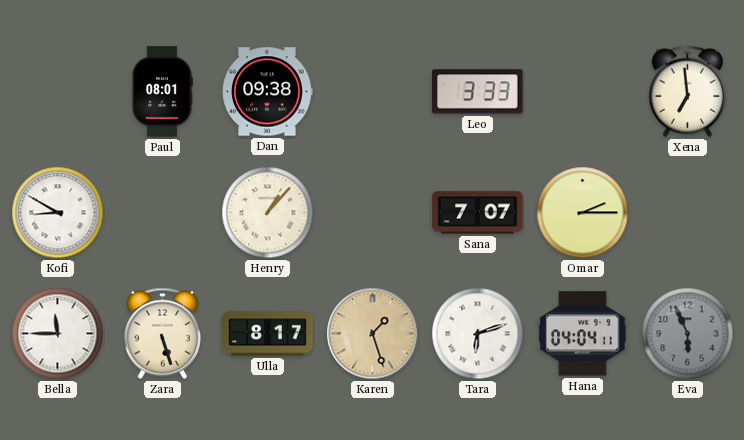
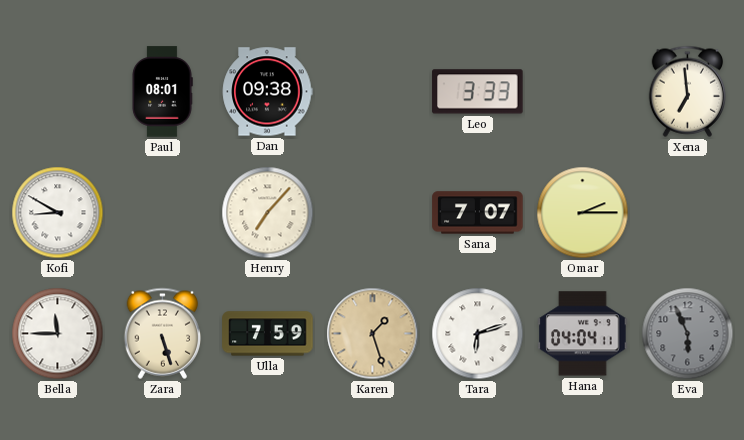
Henry: 1:07 -> 7:07
Ulla: 8:17 -> 7:59
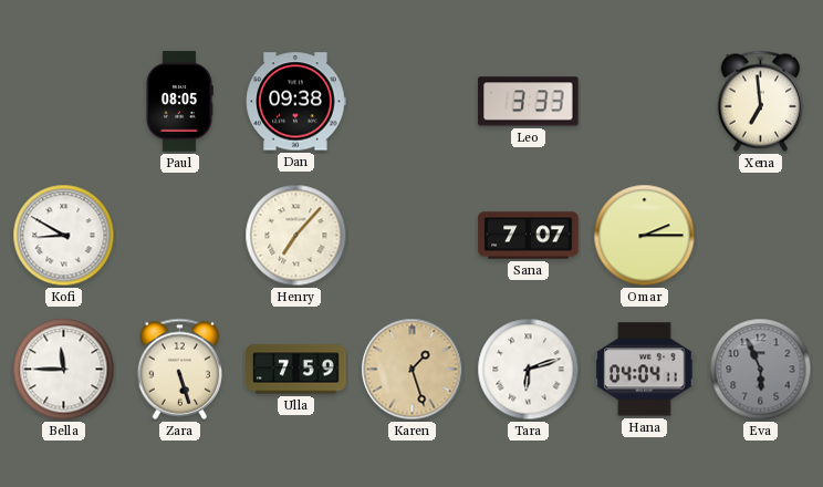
Paul: 08:01 -> 08:05
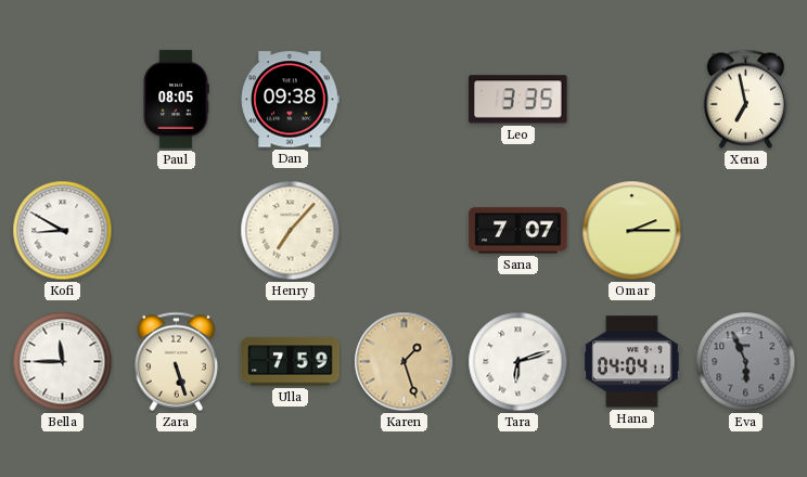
Leo: 3:33 -> 3:35
Xena: 6:59 -> 6:58
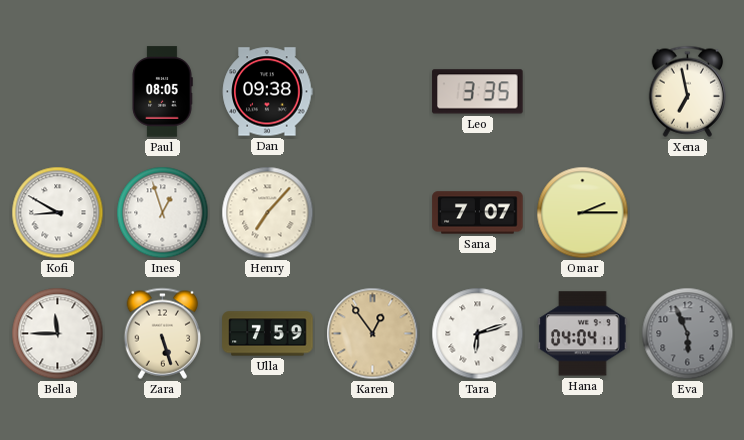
Ines: none -> 12:57
Karen: 1:27 -> 12:54
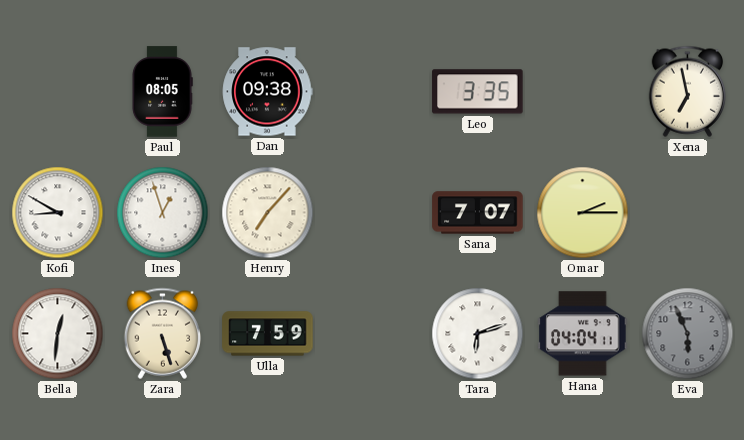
Bella: 11:45 -> 12:31
Karen: 12:54 -> none
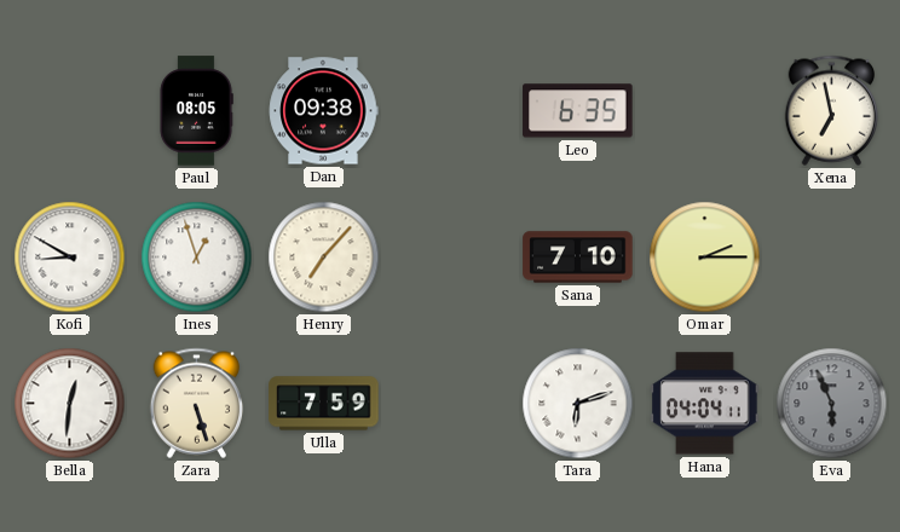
Leo: 3:35 -> 6:35
Sana: 7:07 -> 7:10
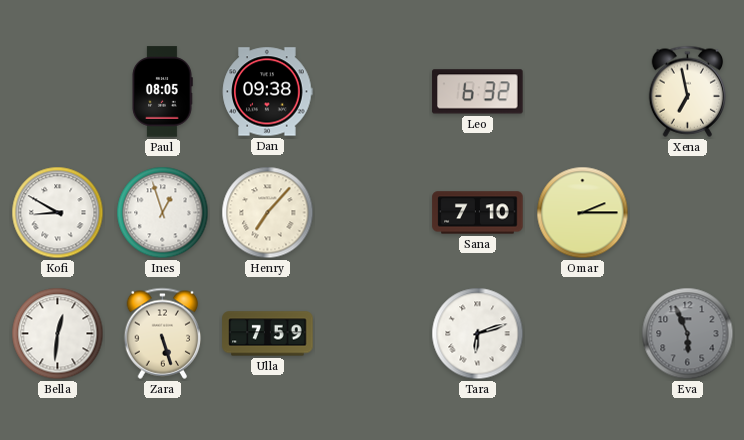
Leo: 6:35 -> 6:32
Hana: 04:04 -> none
